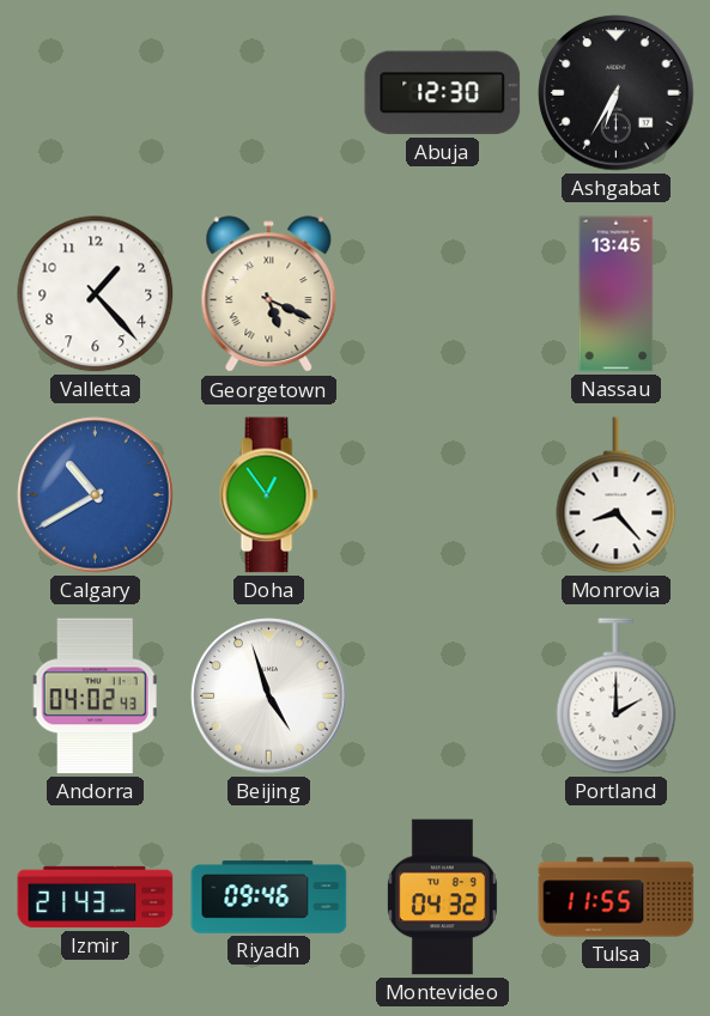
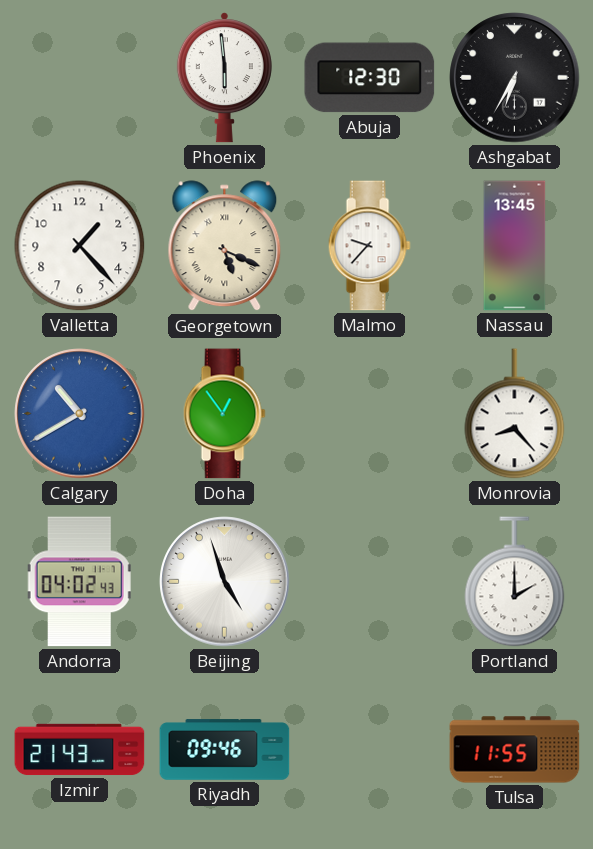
Phoenix: none -> 5:59
Malmo: none -> 9:37
Montevideo: 04:32 -> none
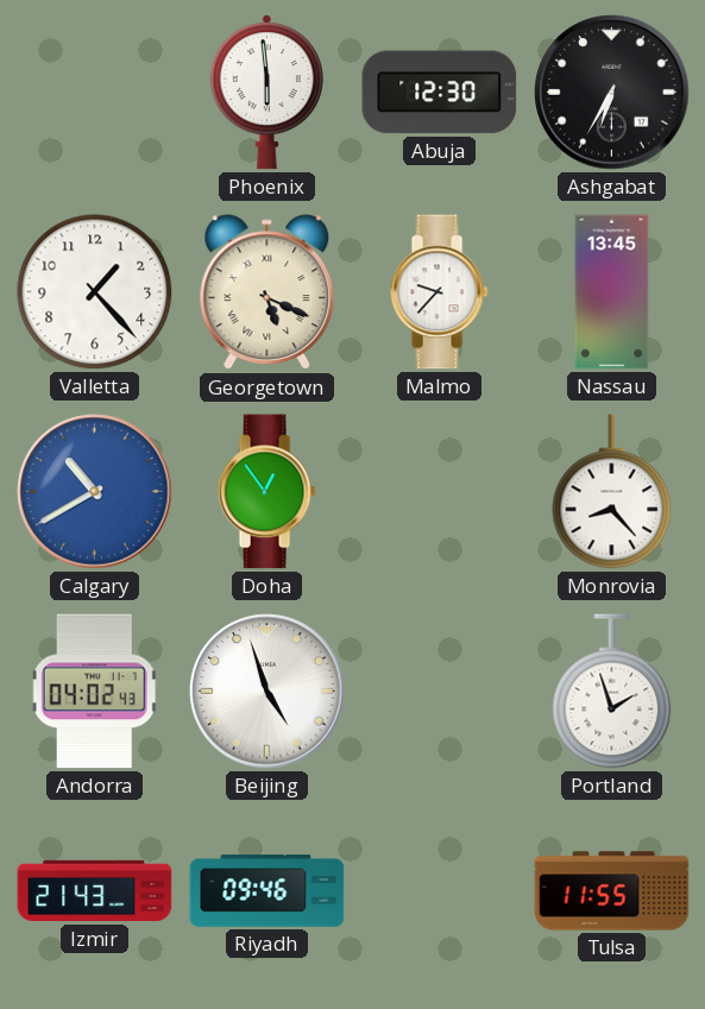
Portland: 2:00 -> 1:57
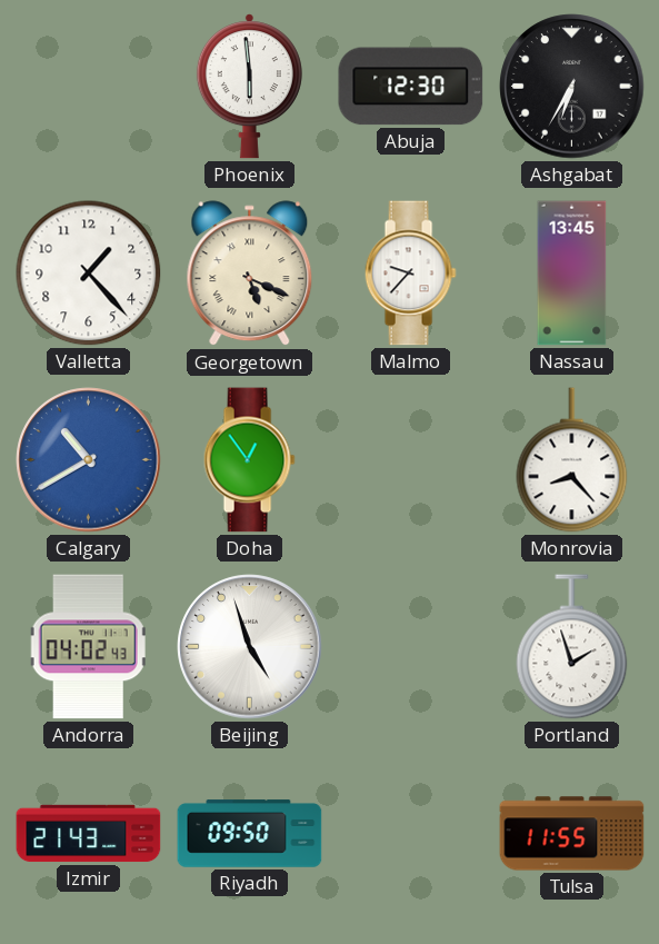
Riyadh: 09:46 -> 09:50
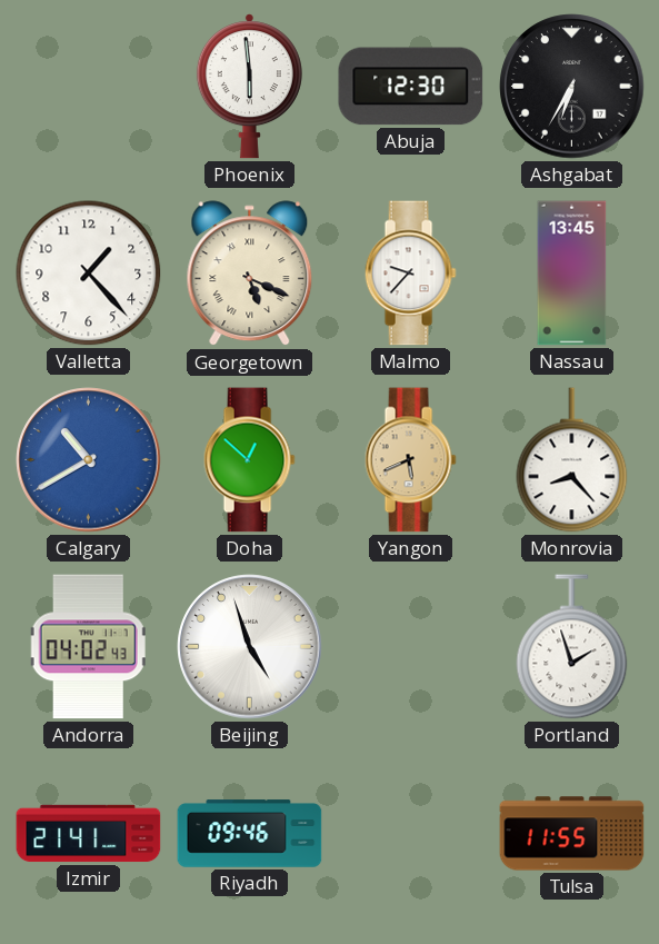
Doha: 12:54 -> 12:52
Yangon: none -> 5:41
Izmir: 21:43 -> 21:41
Riyadh: 09:50 -> 09:46
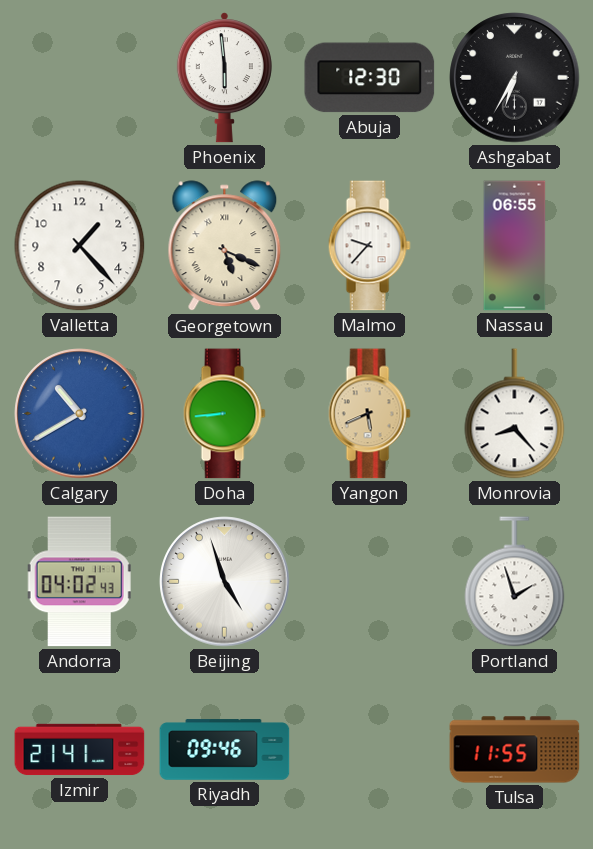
Nassau: 13:45 -> 06:55
Doha: 12:52 -> 8:44
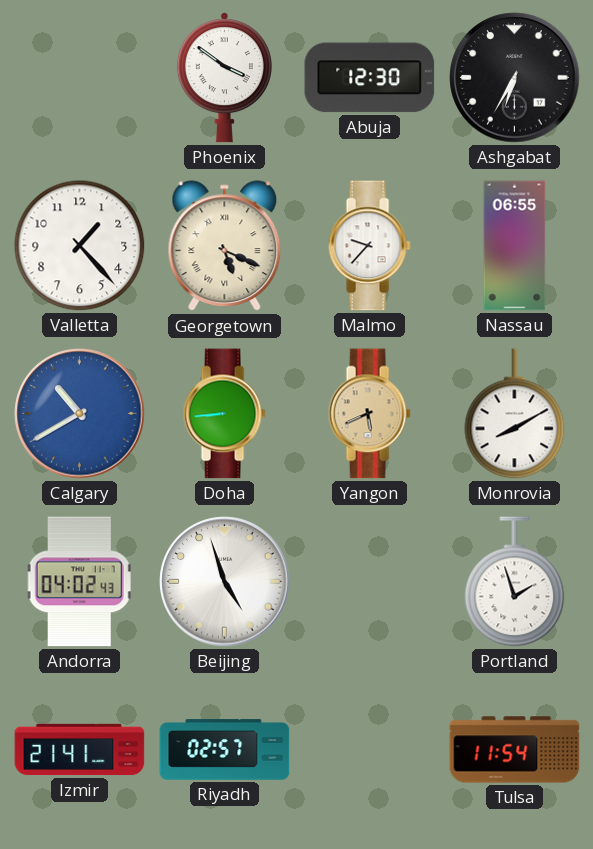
Phoenix: 5:59 -> 3:51
Monrovia: 8:23 -> 8:10
Riyadh: 09:46 -> 02:57
Tulsa: 11:55 -> 11:54
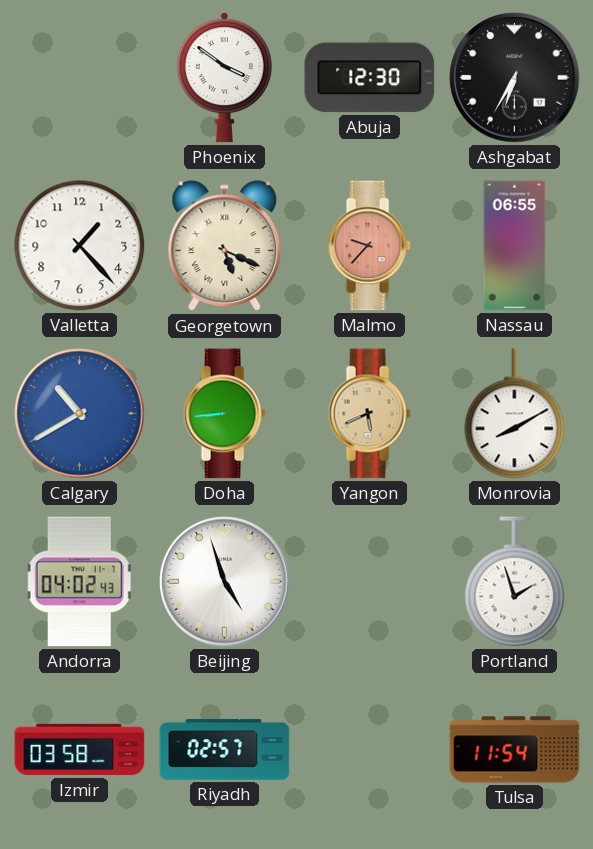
Malmo dial: white -> salmon
Izmir: 21:41 -> 03:58
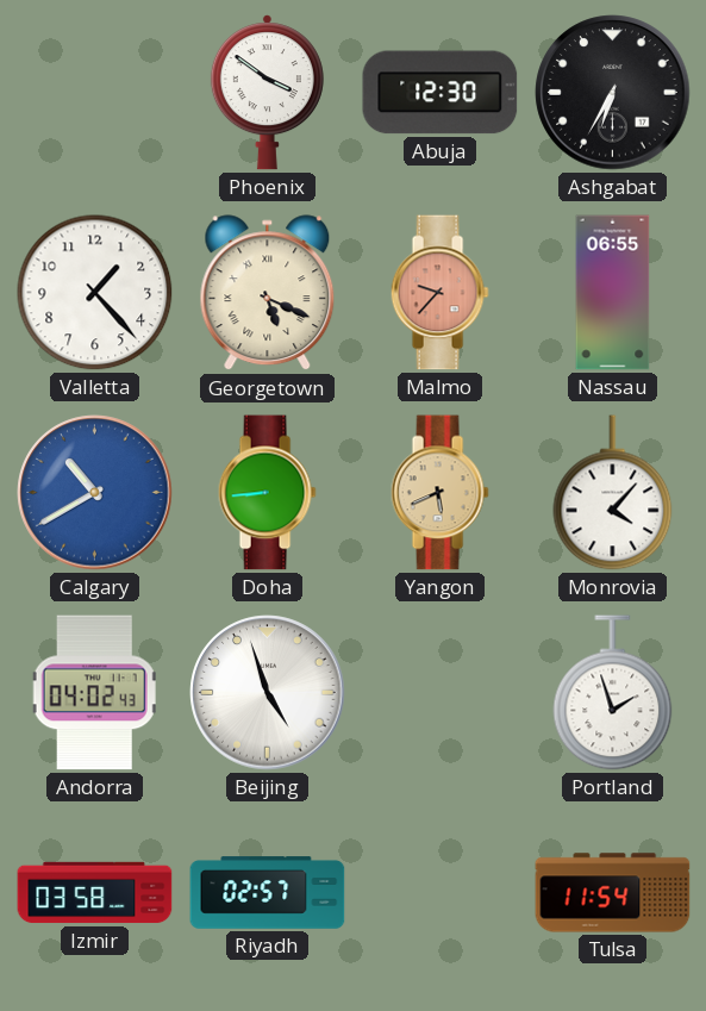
Monrovia: 8:10 -> 4:07
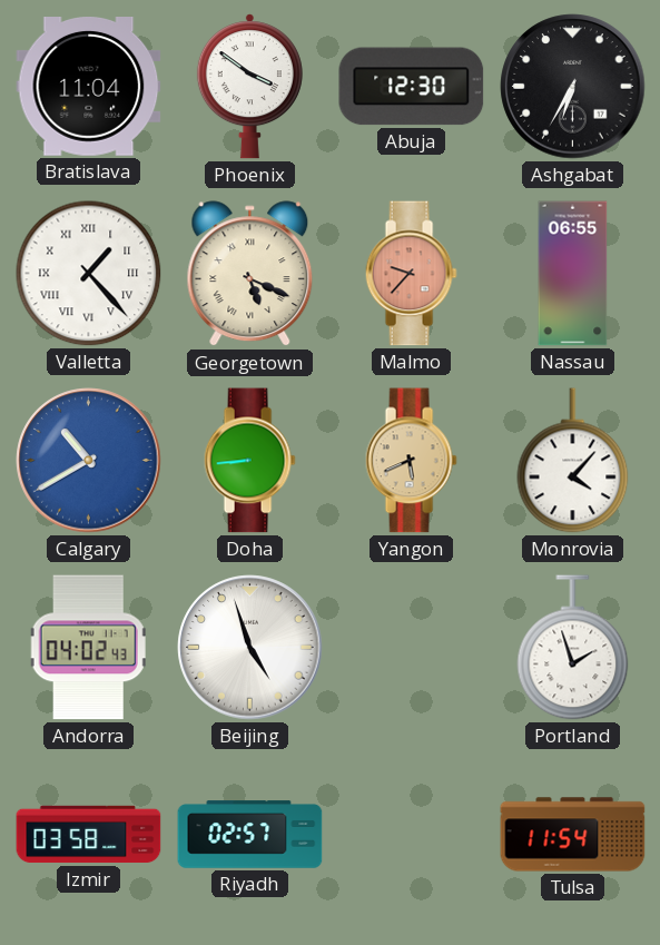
Bratislava: none -> 11:04
Valletta numerals: Arabic -> Roman
